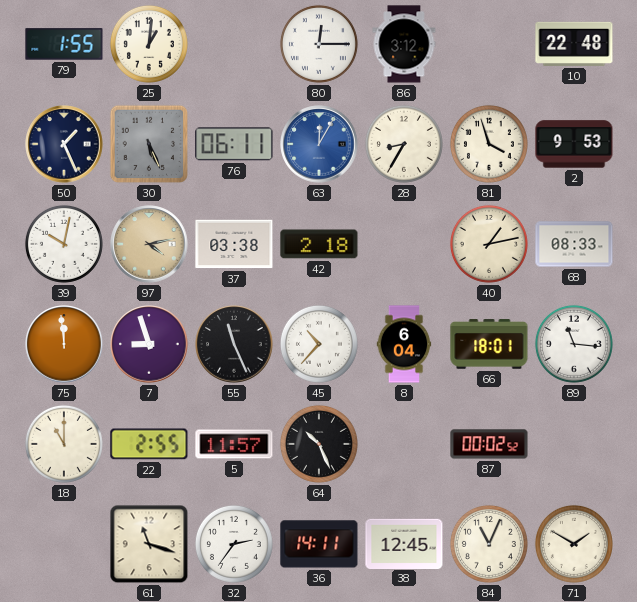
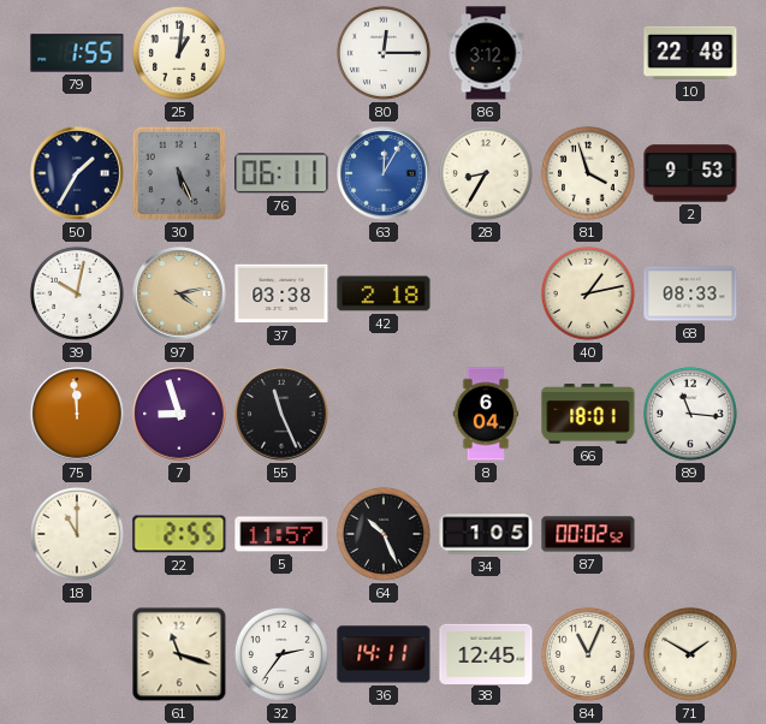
50: 1:26 -> 1:35
45: 10:37 -> none
34: none -> 1:05
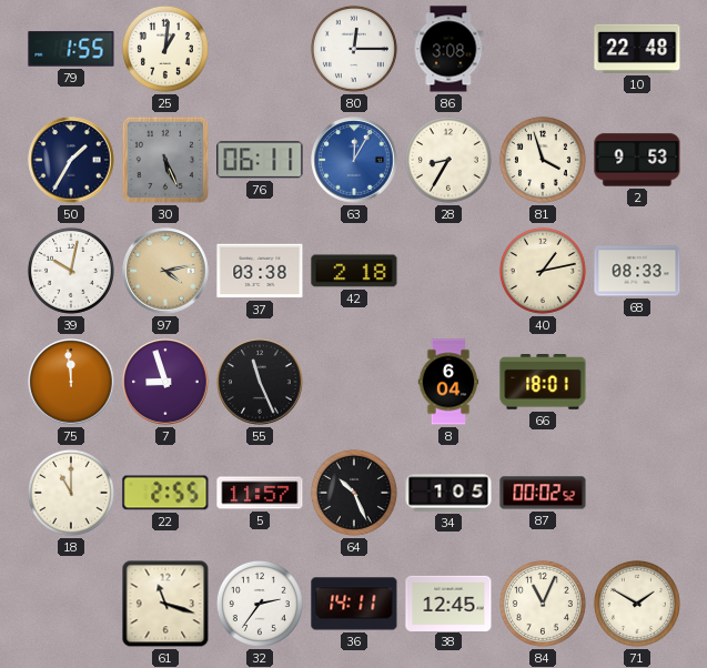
86: 3:12 -> 3:08
89: 11:16 -> none
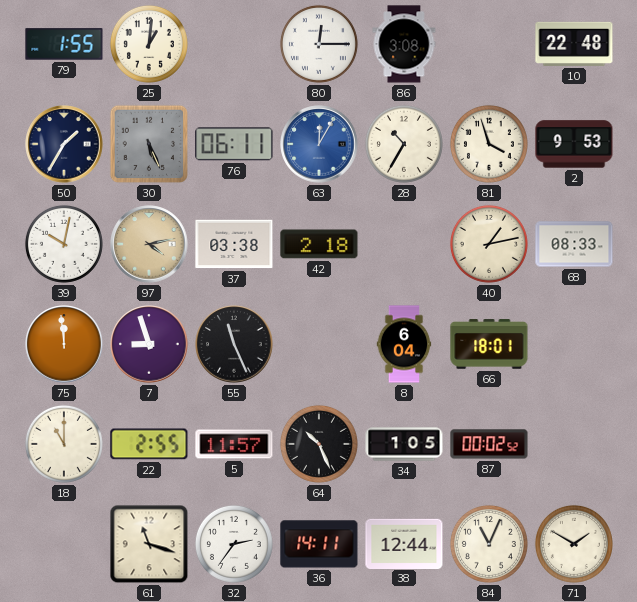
28: 8:35 -> 10:35
38: 12:45 -> 12:44
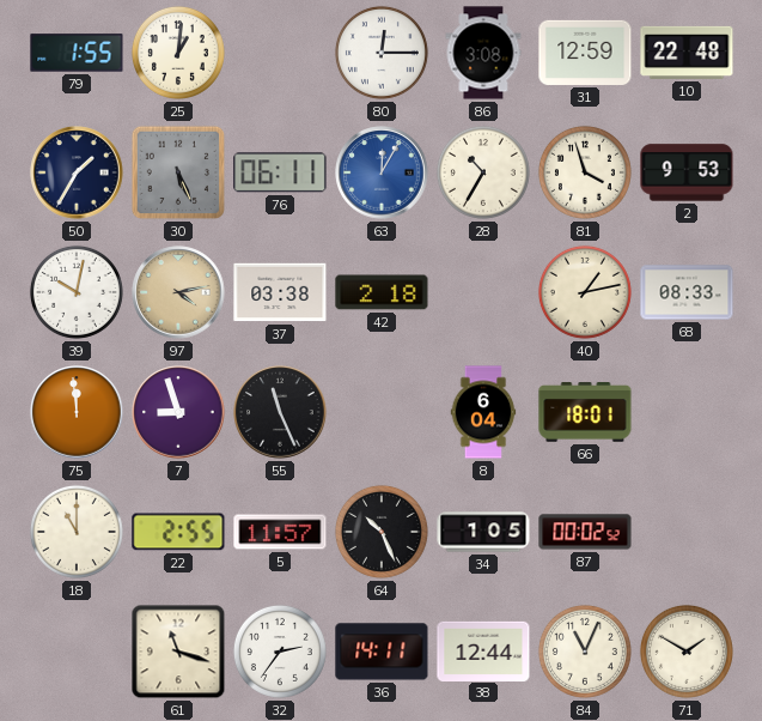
31: none -> 12:59
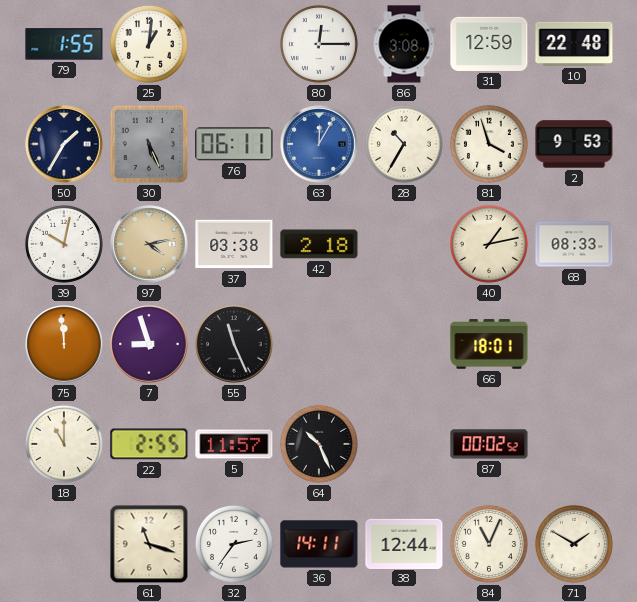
8: 6:04 -> none
34: 1:05 -> none
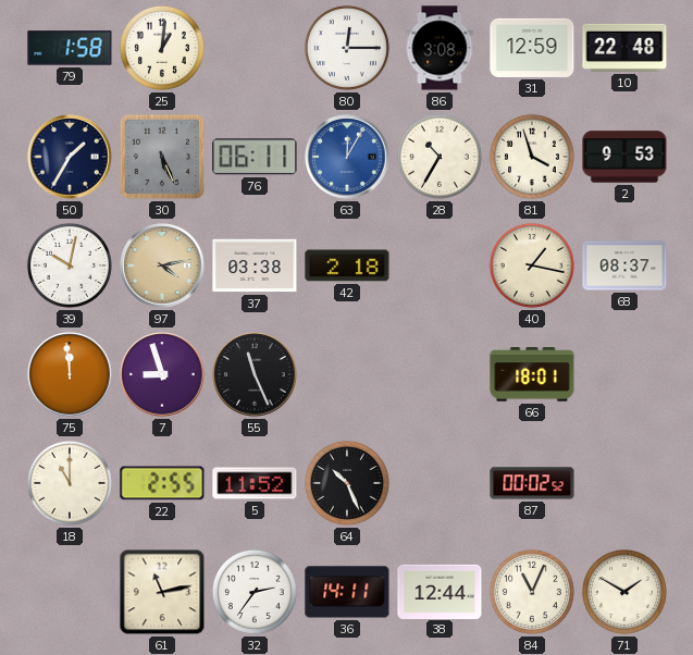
79: 1:55 -> 1:58
40: 1:13 -> 1:17
68: 08:33 -> 08:37
5: 11:57 -> 11:52
61: 11:18 -> 11:13
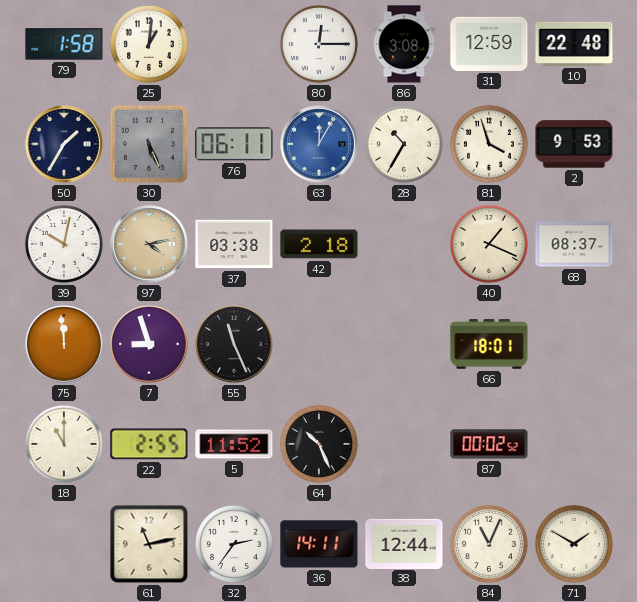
40: 1:17 -> 1:19
